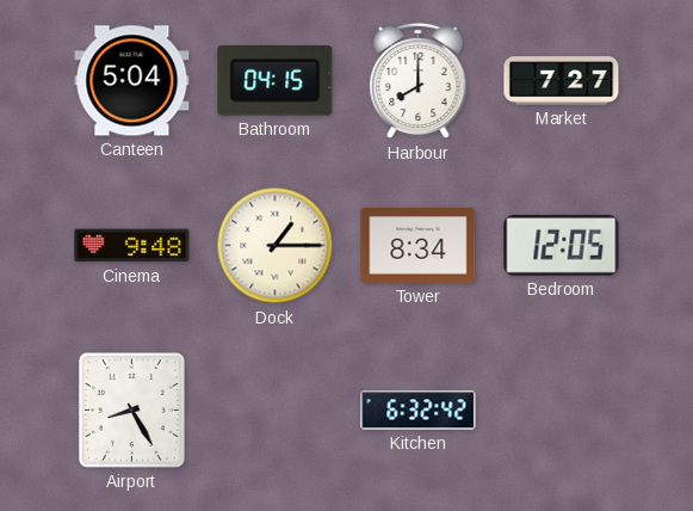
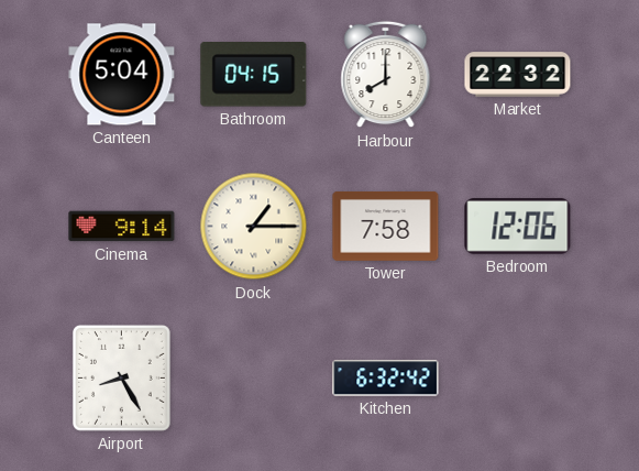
Market: 7:27 -> 22:32
Cinema: 9:48 -> 9:14
Tower: 8:34 -> 7:58
Bedroom: 12:05 -> 12:06
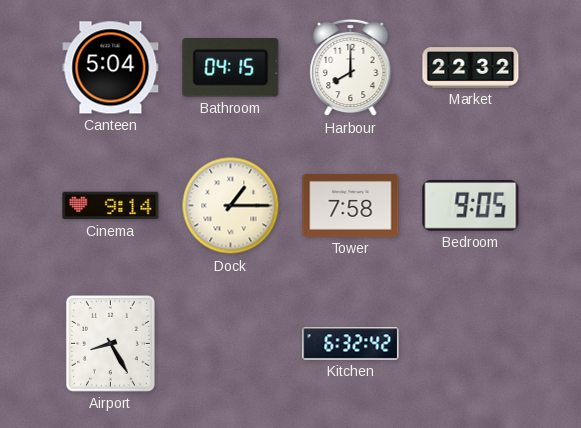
Bedroom: 12:06 -> 9:05
